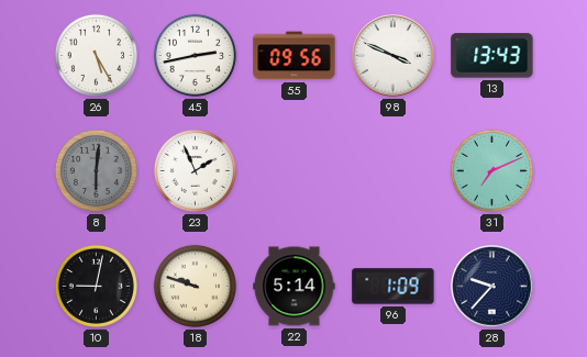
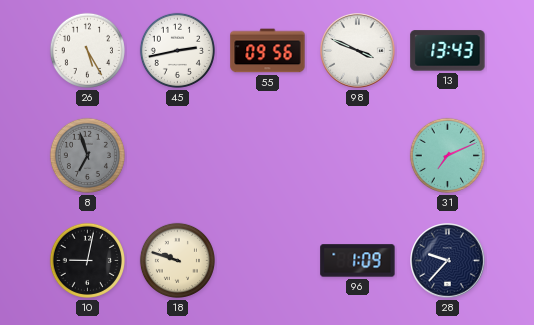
8: 6:01 -> 6:57
23: 1:56 -> none
22: 5:14 -> none
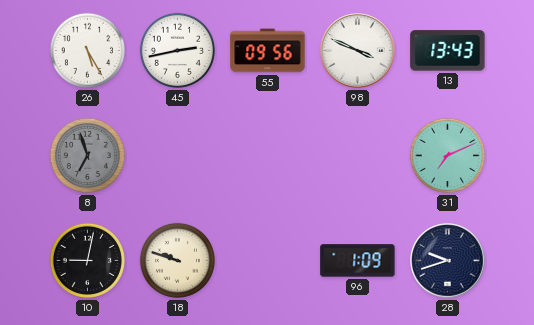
28: 9:37 -> 9:42
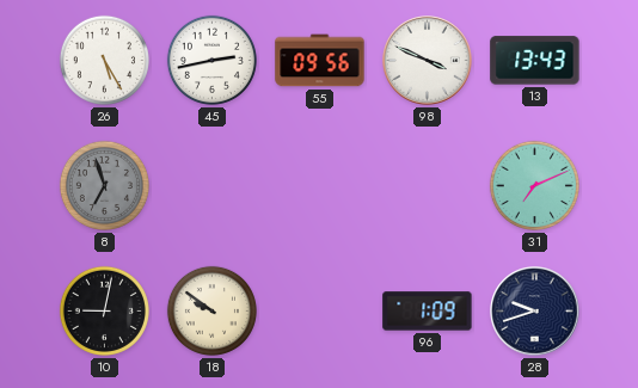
18: 9:48 -> 9:51
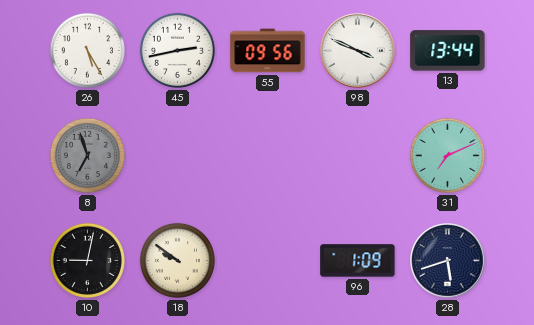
13: 13:43 -> 13:44
28: 9:42 -> 5:42
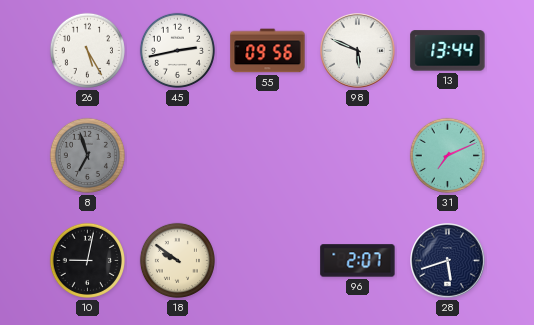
98: 3:49 -> 5:49
96: 1:09 -> 2:07
